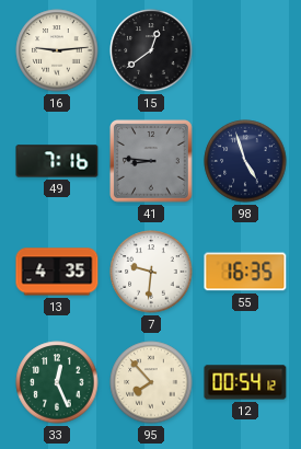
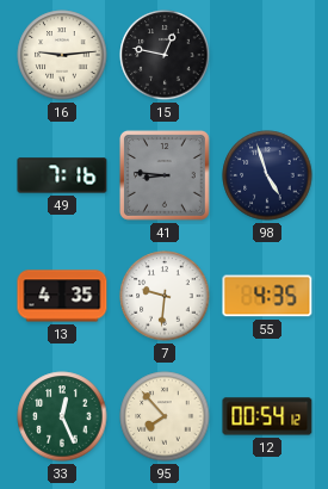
15: 12:39 -> 12:47
55: 16:35 -> 4:35
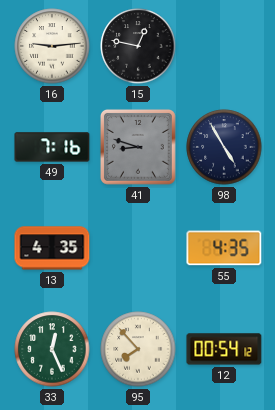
41: 8:46 -> 8:48
98: 4:57 -> 4:55
7: 9:31 -> none
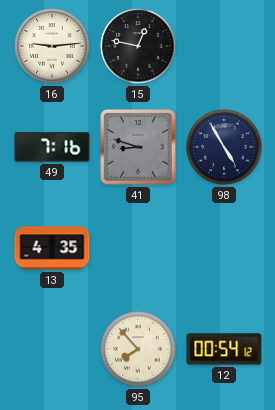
55: 4:35 -> none
33: 12:26 -> none
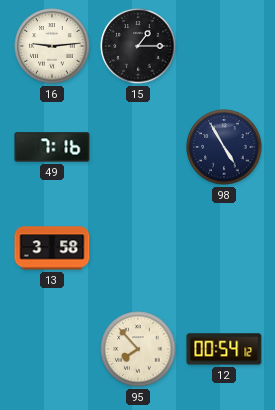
15: 12:47 -> 1:15
41: 8:48 -> none
13: 4:35 -> 3:58
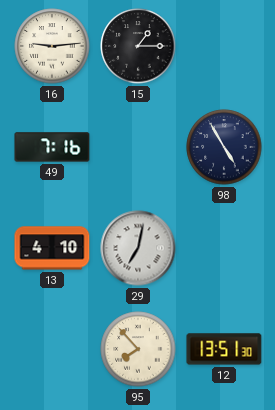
13: 3:58 -> 4:10
29: none -> 7:02
12: 00:54 -> 13:51
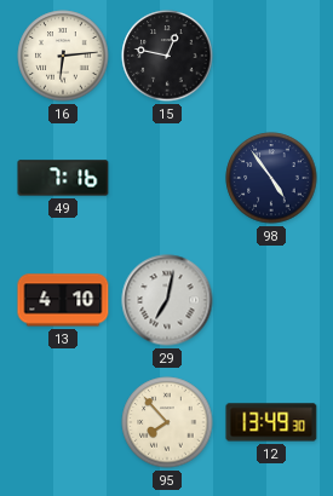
16: 9:14 -> 6:14
15: 1:15 -> 12:47
98: 4:55 -> 4:54
12: 13:51 -> 13:49
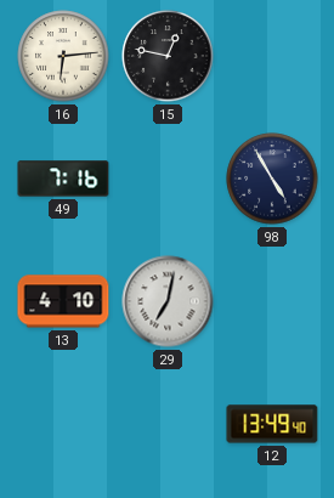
98: 4:54 -> 4:55
95: 7:53 -> none
12: 13:49:30 -> 13:49:40
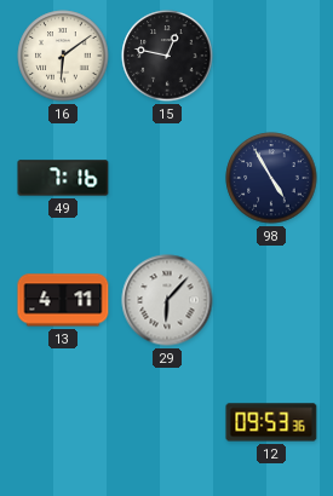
16: 6:14 -> 6:09
13: 4:10 -> 4:11
29: 7:02 -> 6:07
12: 13:49 -> 09:53
